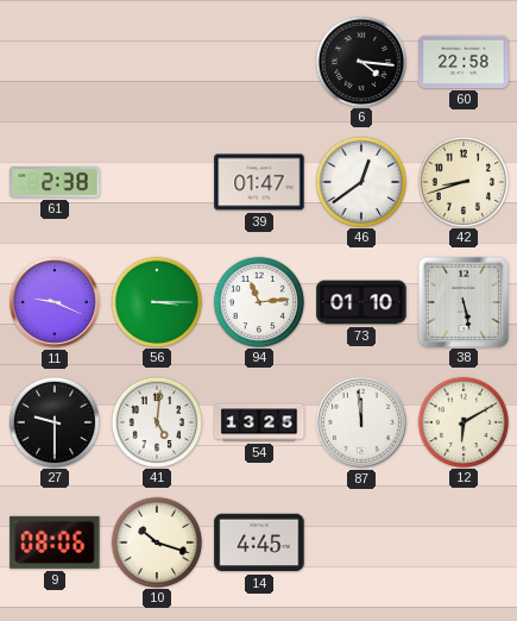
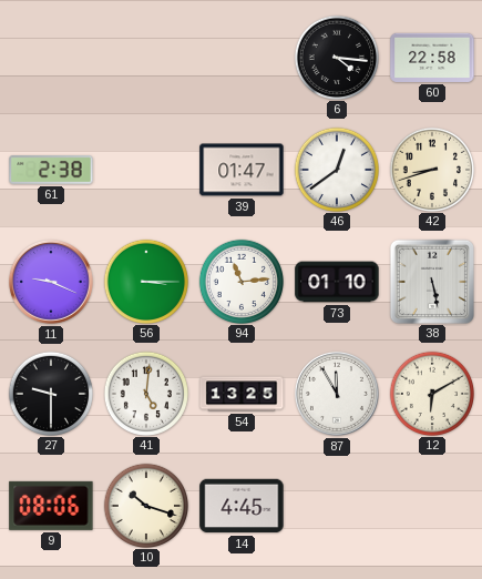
87: 11:59 -> 11:55
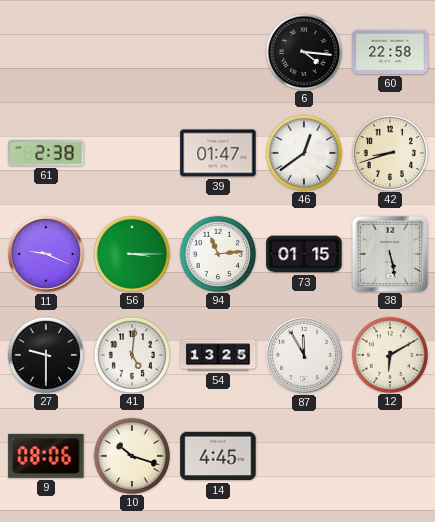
73: 01:10 -> 01:15
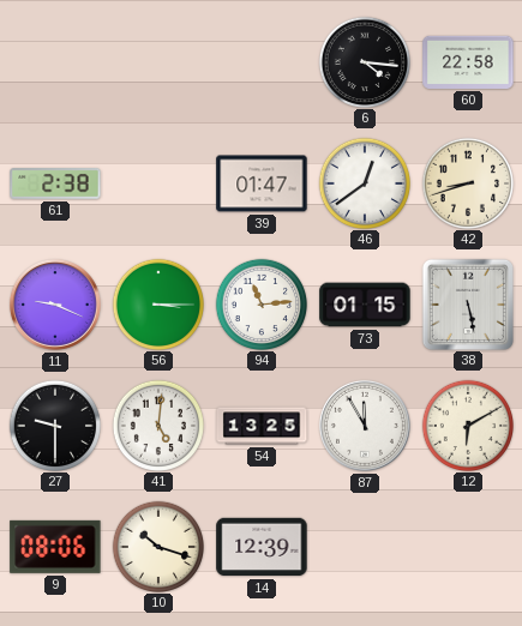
14: 4:45 -> 12:39
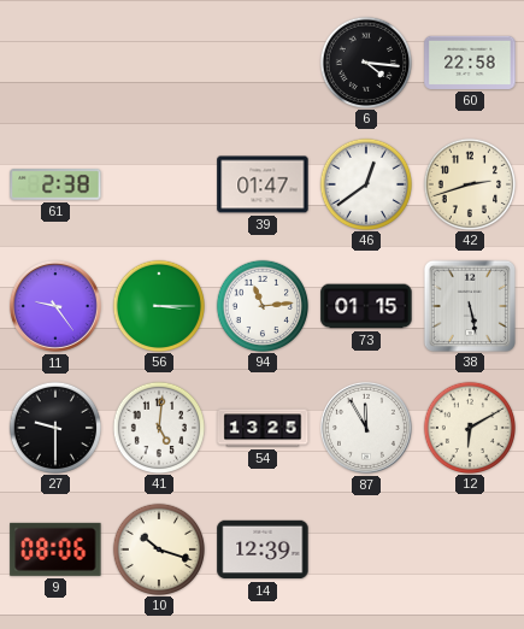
42: 8:42 -> 2:42
11: 9:19 -> 9:24
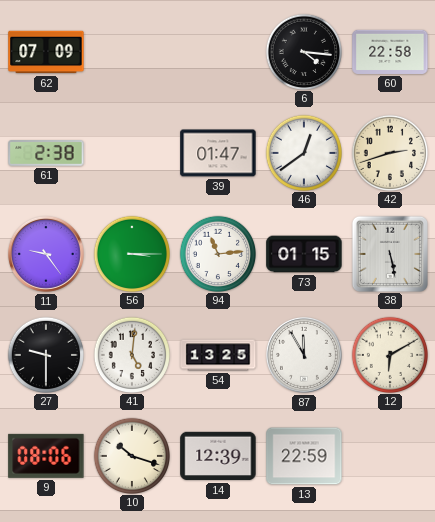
62: none -> 07:09
13: none -> 22:59
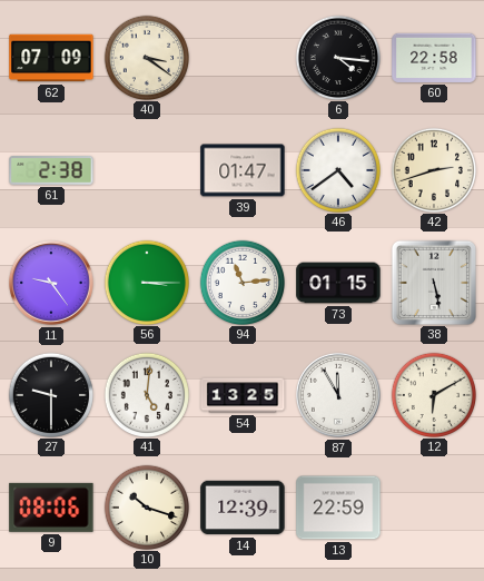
40: none -> 3:21
46: 12:39 -> 4:39
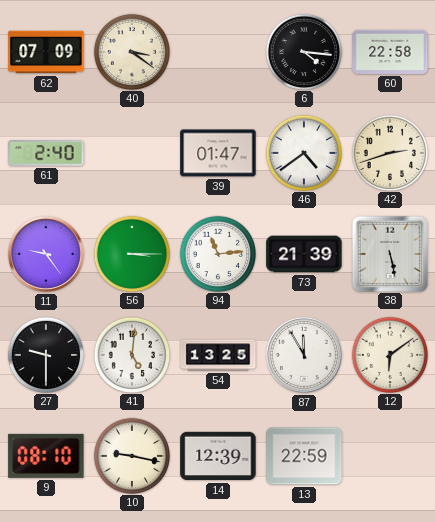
61: 2:38 -> 2:40
73: 01:15 -> 21:39
12: 6:10 -> 6:09
9: 08:06 -> 08:10
10: 10:18 -> 9:17
